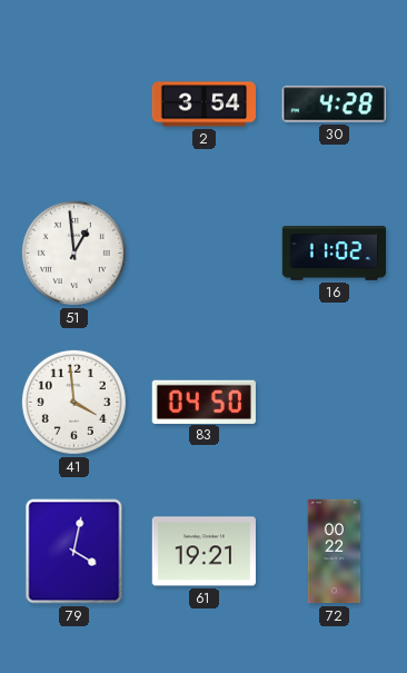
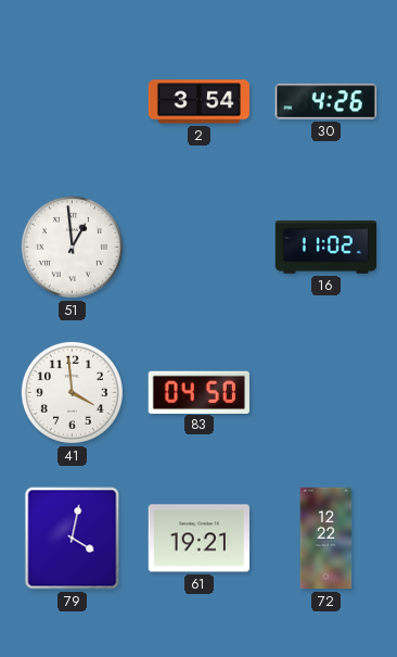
30: 4:28 -> 4:26
72: 00:22 -> 12:22
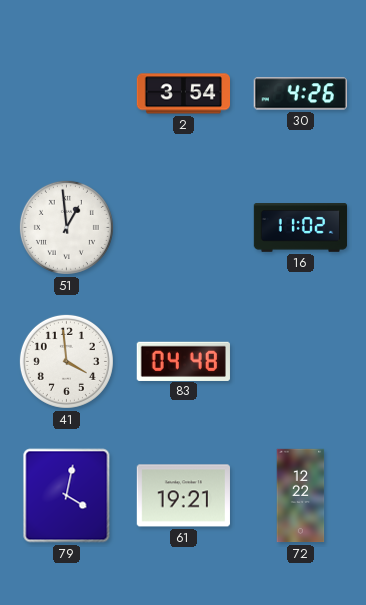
83: 04:50 -> 04:48
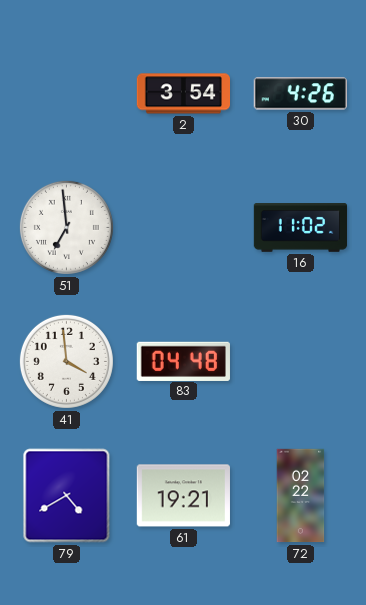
51: 12:59 -> 6:59
79: 4:02 -> 4:40
72: 12:22 -> 02:22
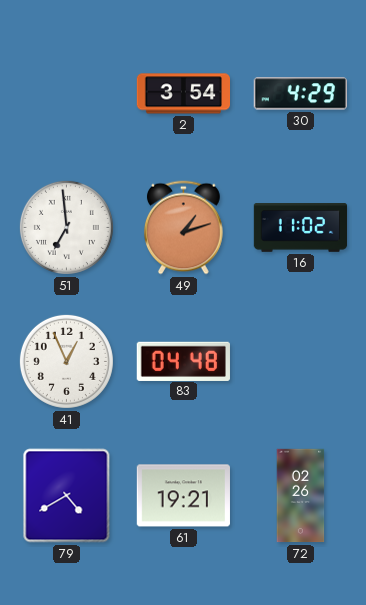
30: 4:26 -> 4:29
49: none -> 1:12
41: 3:59 -> 12:56
72: 02:22 -> 02:26
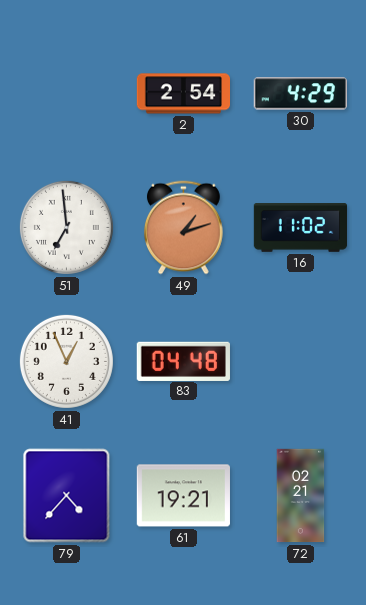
2: 3:54 -> 2:54
79: 4:40 -> 4:37
72: 02:26 -> 02:21
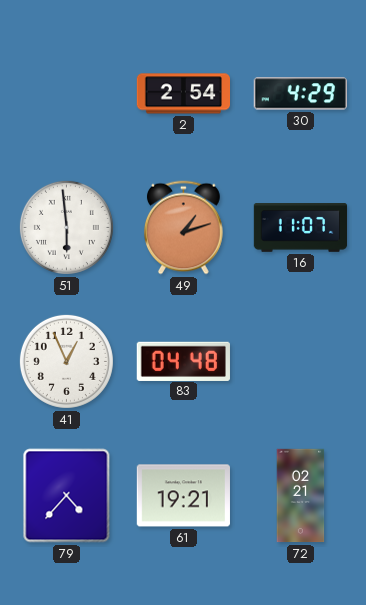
51: 6:59 -> 5:59
16: 11:02 -> 11:07
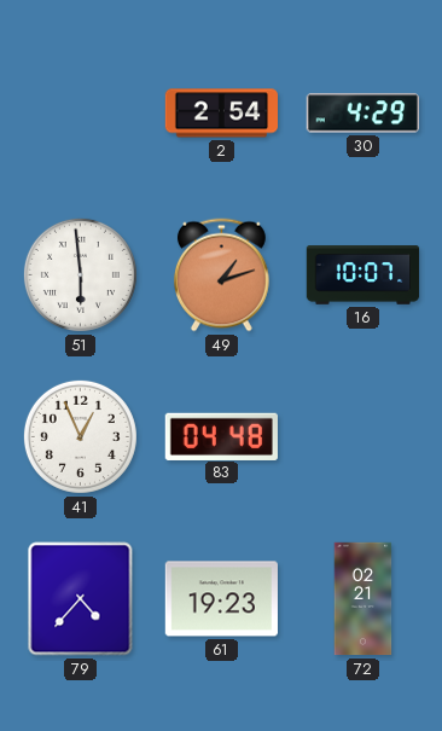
16: 11:07 -> 10:07
61: 19:21 -> 19:23
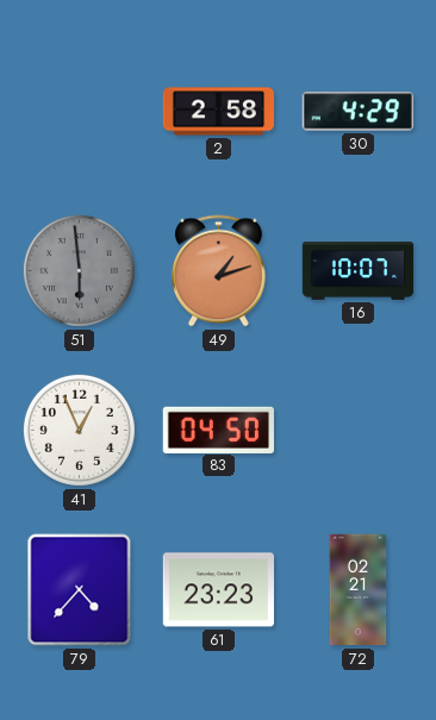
2: 2:54 -> 2:58
51 dial: white -> grey
83: 04:48 -> 04:50
61: 19:23 -> 23:23
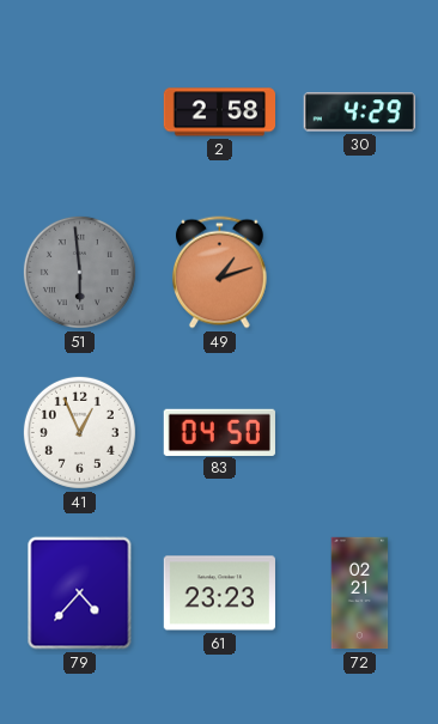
16: 10:07 -> none
